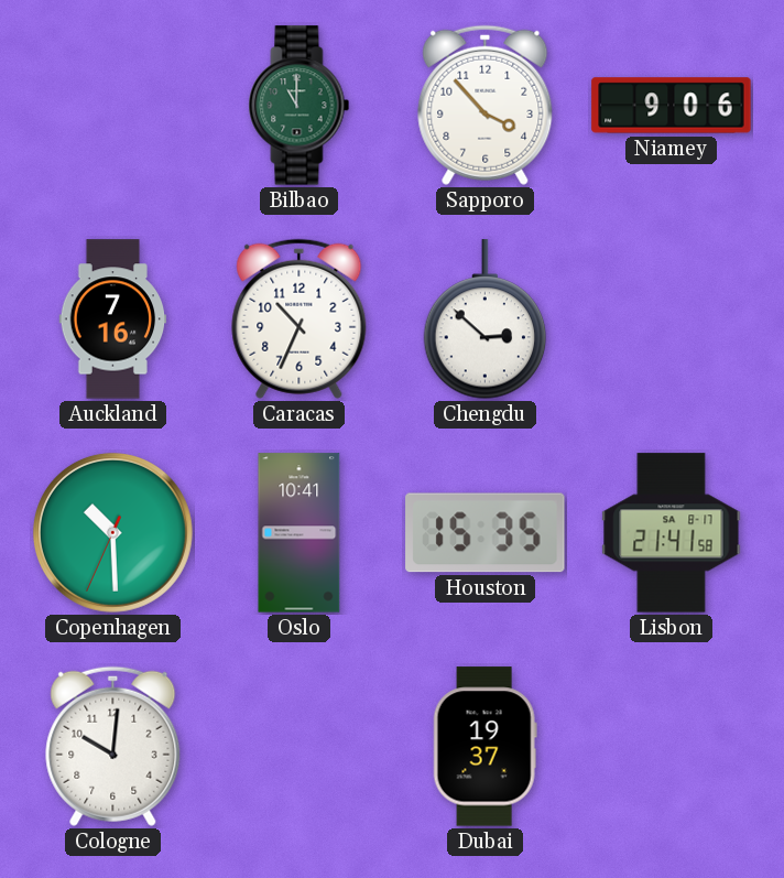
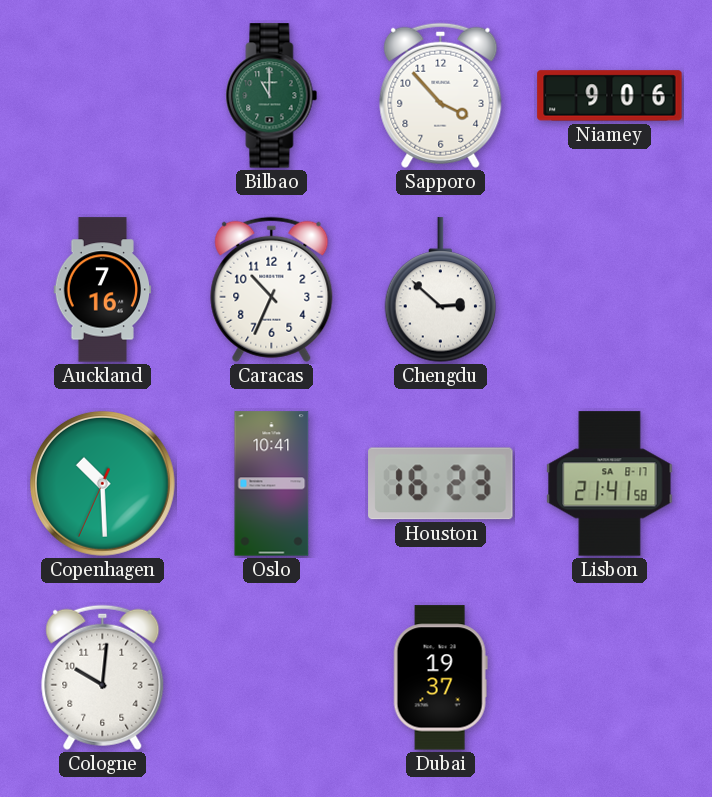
Houston: 15:35 -> 16:23
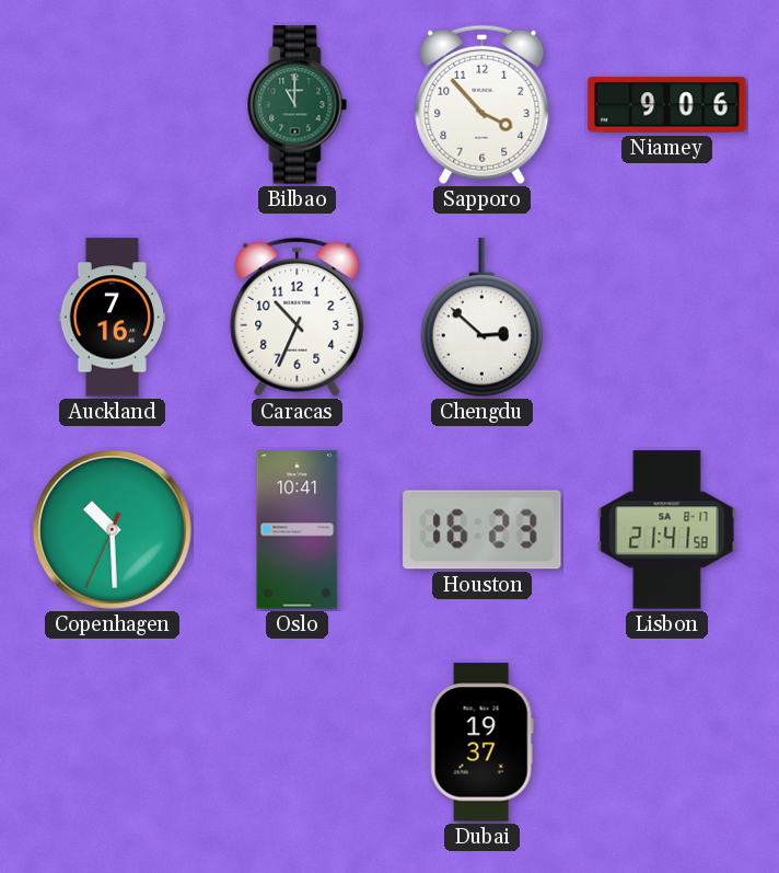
Cologne: 10:01 -> none
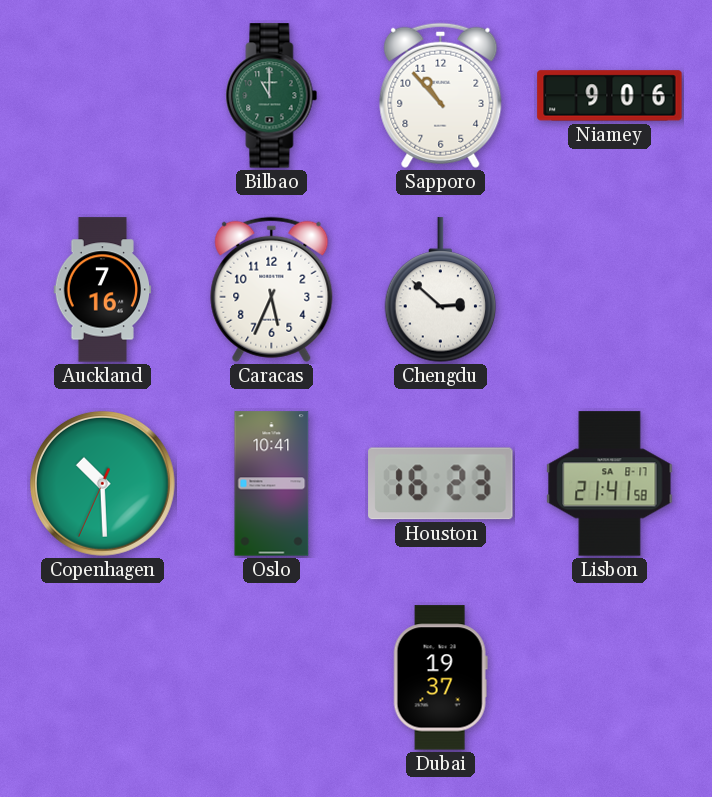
Sapporo: 3:53 -> 10:53
Caracas: 10:34 -> 5:34
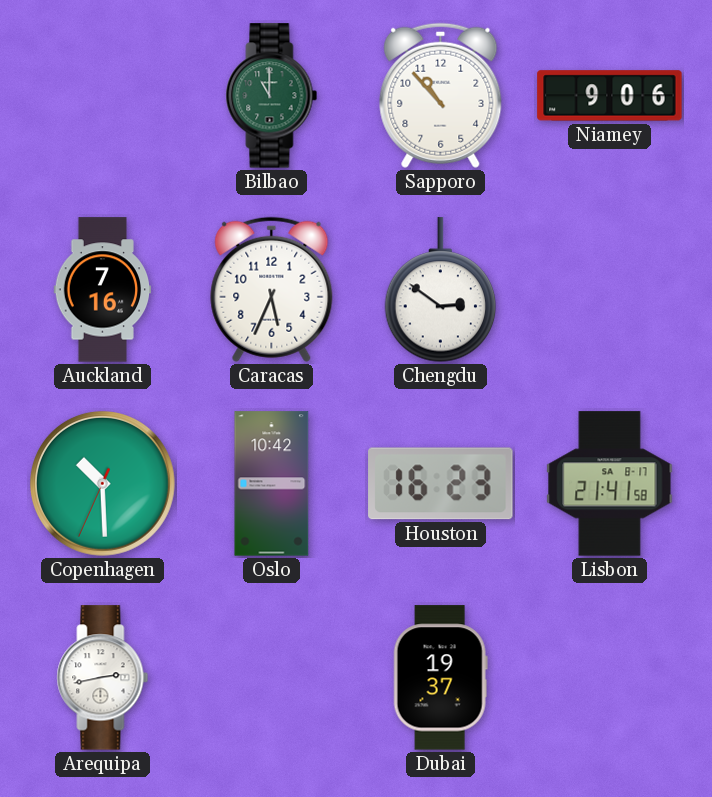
Chengdu: 2:52 -> 2:51
Oslo: 10:41 -> 10:42
Arequipa: none -> 2:43
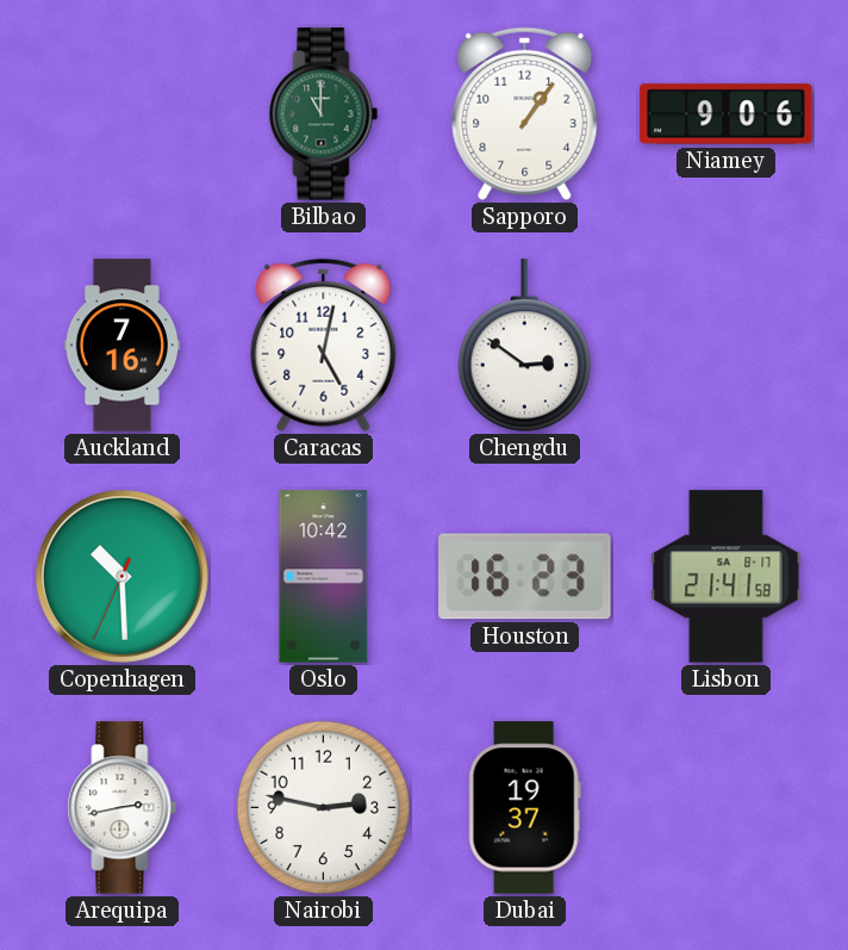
Sapporo: 10:53 -> 1:06
Caracas: 5:34 -> 5:02
Nairobi: none -> 2:47
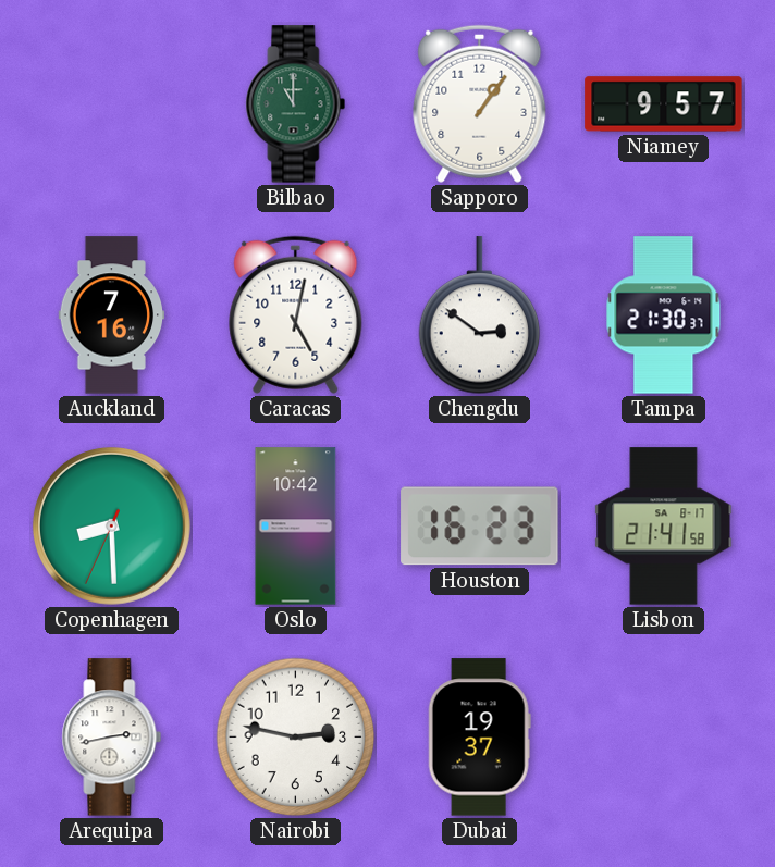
Niamey: 9:06 -> 9:57
Tampa: none -> 21:30
Copenhagen: 10:29 -> 8:29
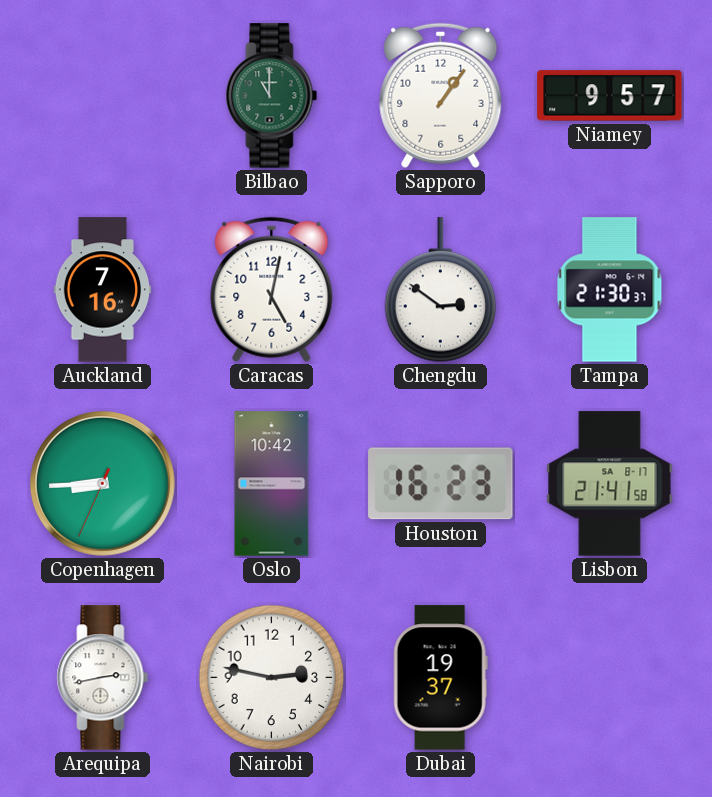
Copenhagen: 8:29 -> 8:44
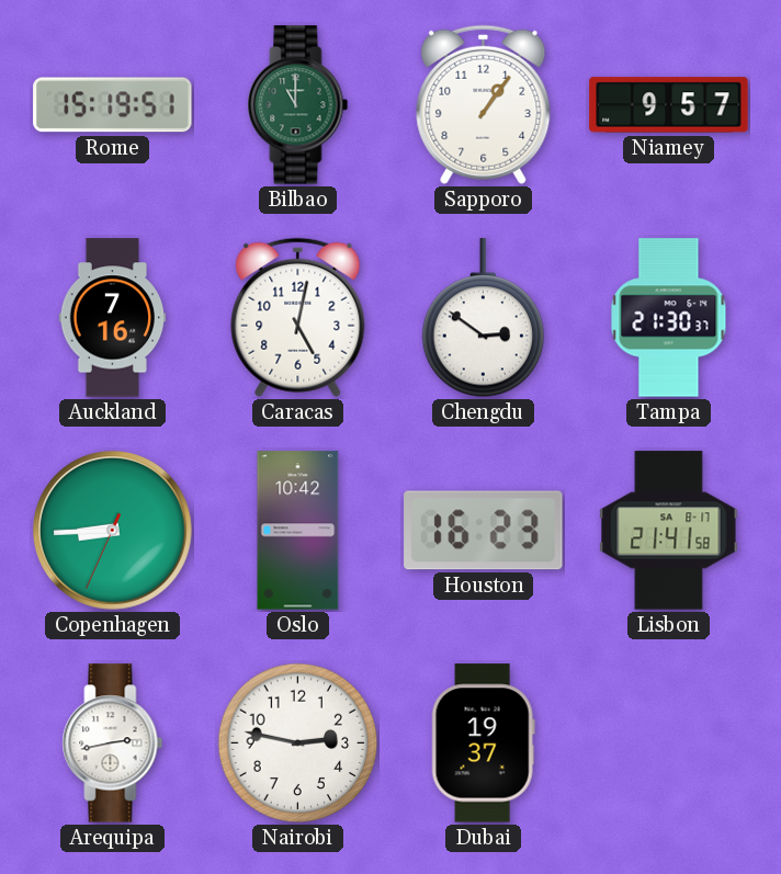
Rome: none -> 15:19
